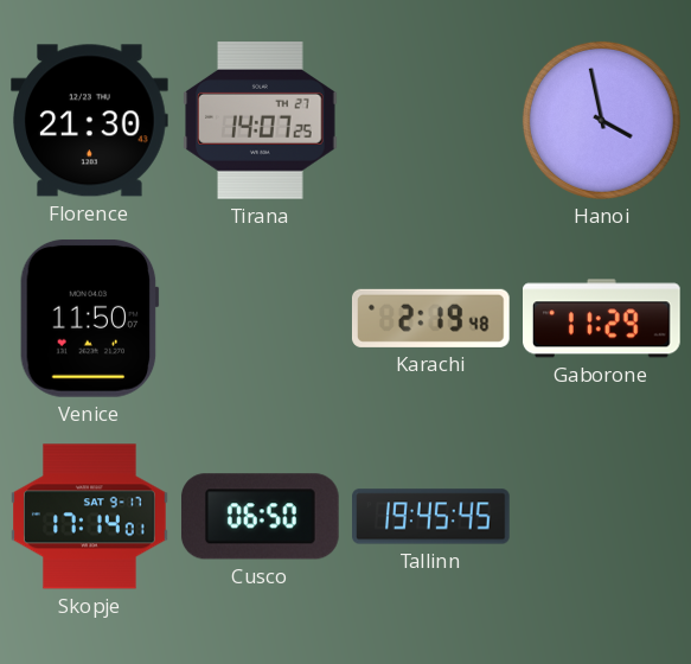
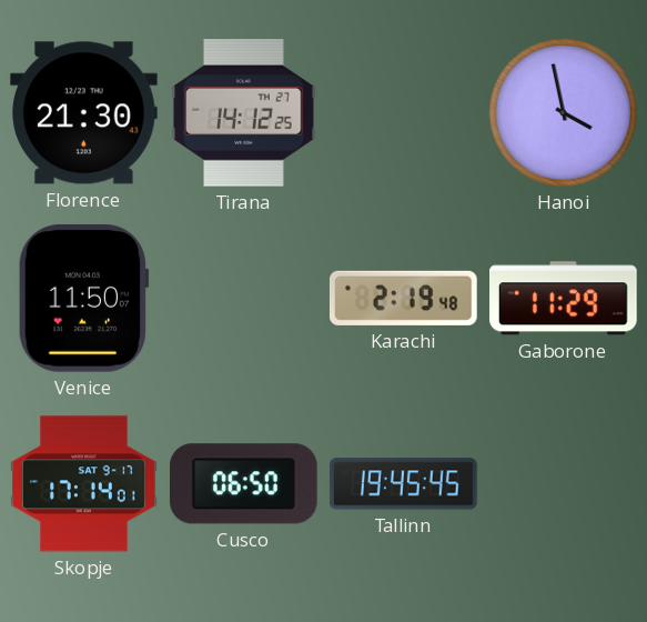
Tirana: 14:07 -> 14:12
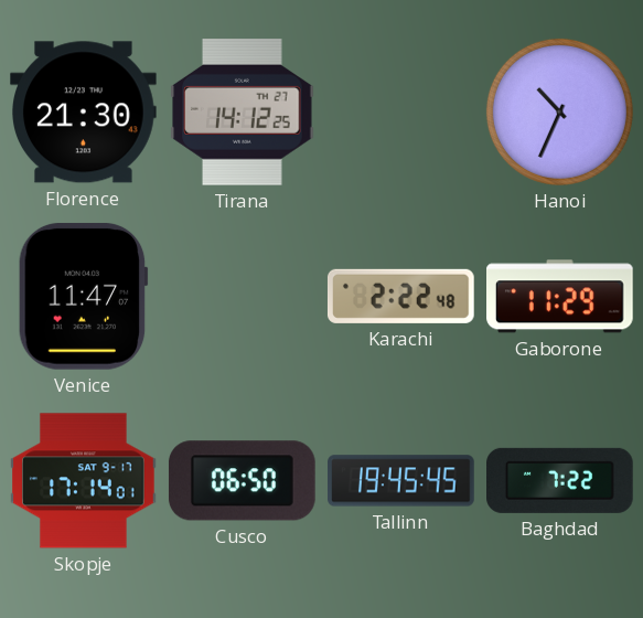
Hanoi: 3:58 -> 10:34
Venice: 11:50 -> 11:47
Karachi: 2:19 -> 2:22
Baghdad: none -> 7:22
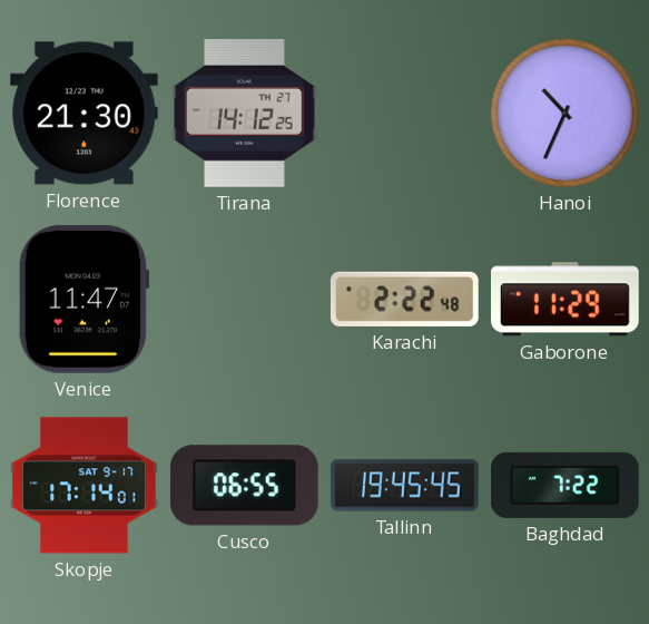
Cusco: 06:50 -> 06:55
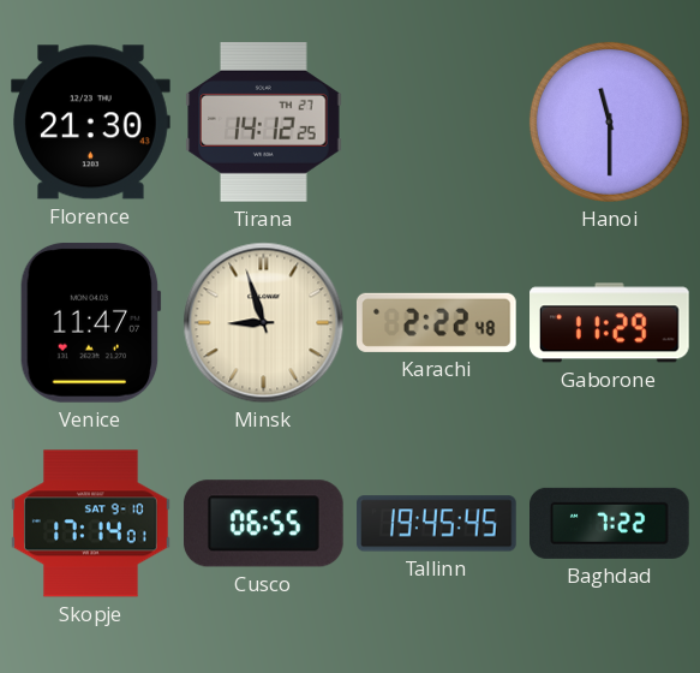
Hanoi: 10:34 -> 11:30
Minsk: none -> 8:57
Skopje date: SAT 9-17 -> SAT 9-10
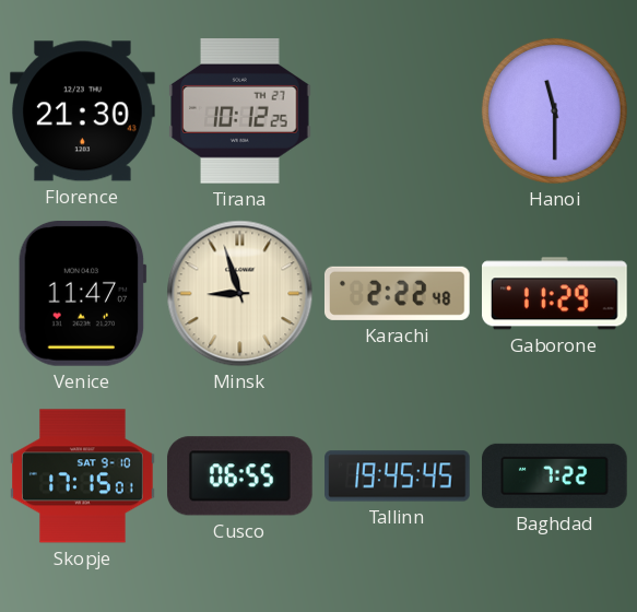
Tirana: 14:12 -> 10:12
Skopje: 17:14 -> 17:15
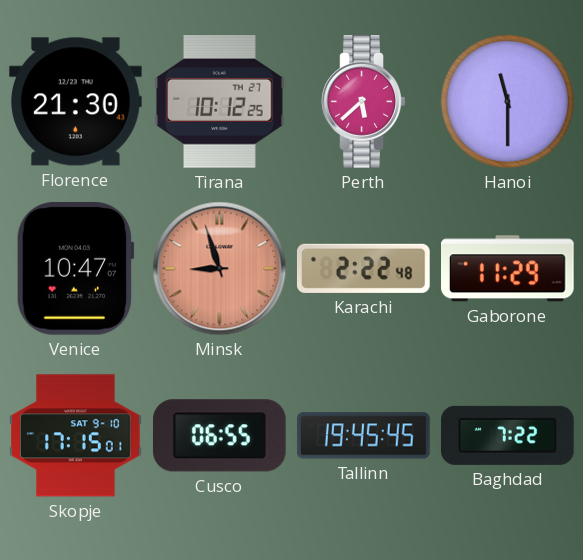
Perth: none -> 5:38
Venice: 11:47 -> 10:47
Minsk dial: cream -> salmon
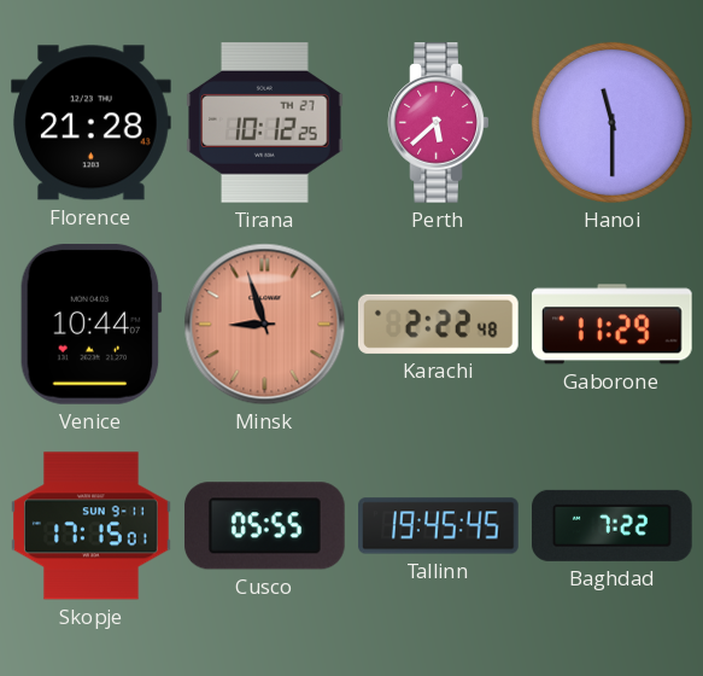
Florence: 21:30 -> 21:28
Venice: 10:47 -> 10:44
Skopje date: SAT 9-10 -> SUN 9-11
Cusco: 06:55 -> 05:55
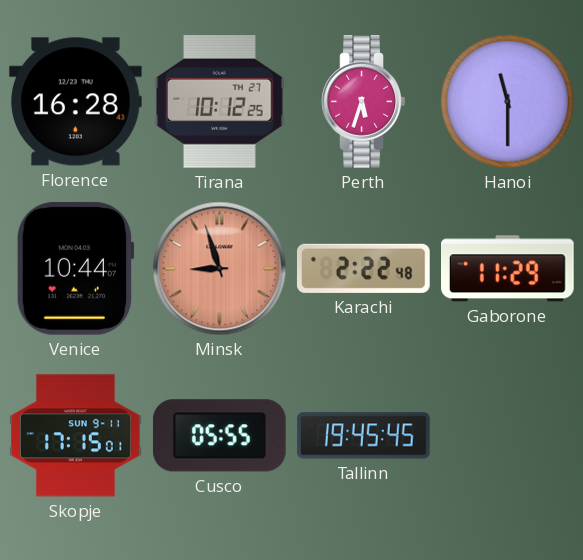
Florence: 21:28 -> 16:28
Perth: 5:38 -> 5:33
Baghdad: 7:22 -> none
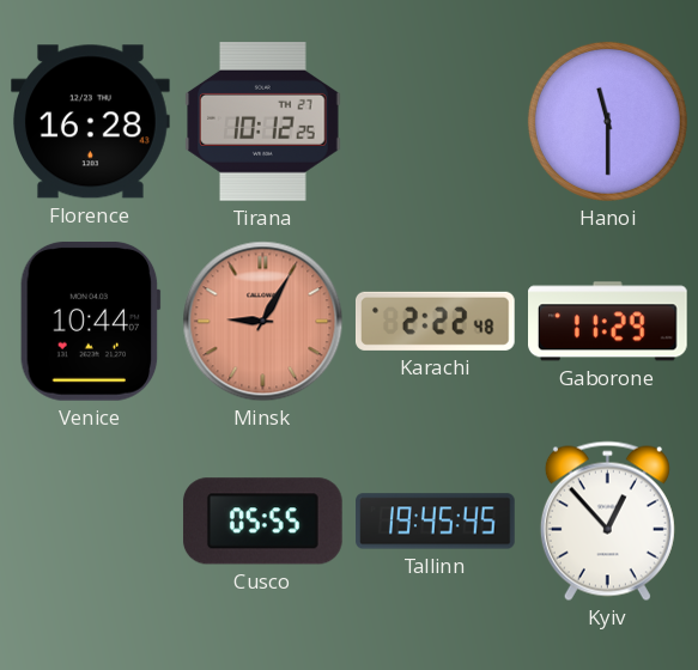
Perth: 5:33 -> none
Minsk: 8:57 -> 9:05
Skopje: 17:15 -> none
Kyiv: none -> 12:53
